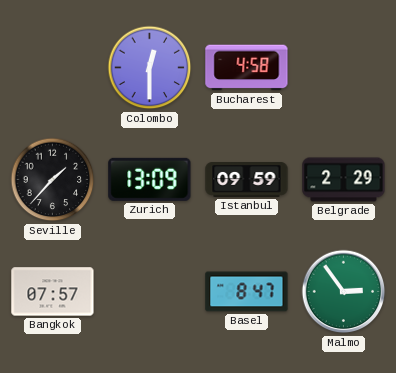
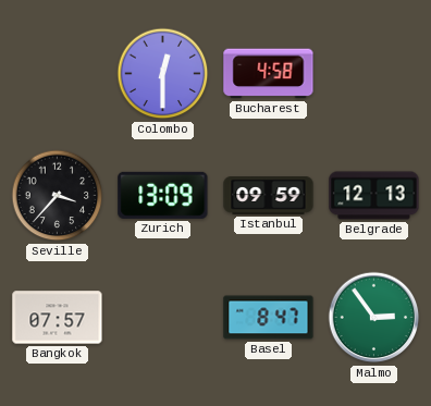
Seville: 1:37 -> 3:37
Belgrade: 2:29 -> 12:13
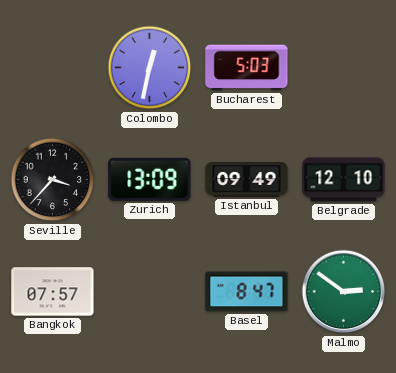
Colombo: 12:30 -> 12:32
Bucharest: 4:58 -> 5:03
Istanbul: 09:59 -> 09:49
Belgrade: 12:13 -> 12:10
Malmo: 2:54 -> 2:51
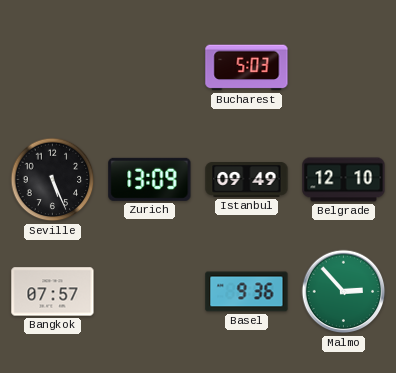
Colombo: 12:32 -> none
Seville: 3:37 -> 5:26
Basel: 8:47 -> 9:36
Malmo: 2:51 -> 2:53
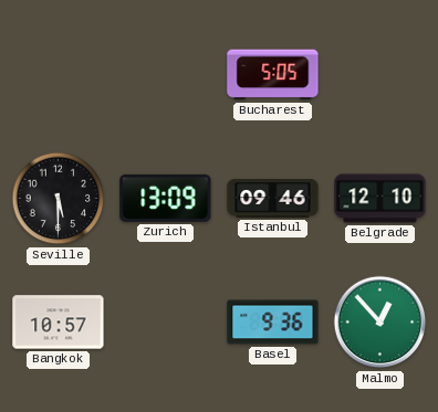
Bucharest: 5:03 -> 5:05
Seville: 5:26 -> 5:30
Istanbul: 09:49 -> 09:46
Bangkok: 07:57 -> 10:57
Malmo: 2:53 -> 12:53
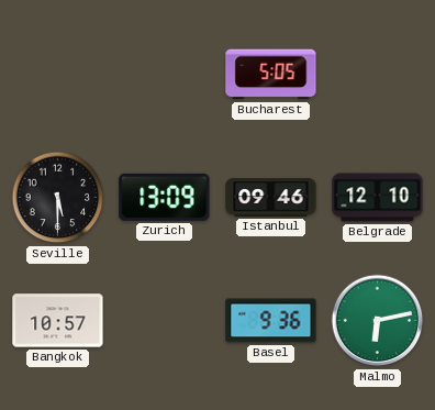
Malmo: 12:53 -> 6:13
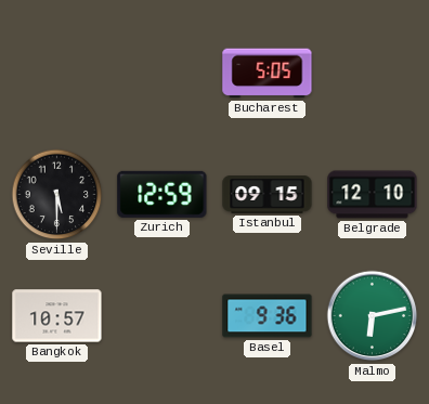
Zurich: 13:09 -> 12:59
Istanbul: 09:46 -> 09:15
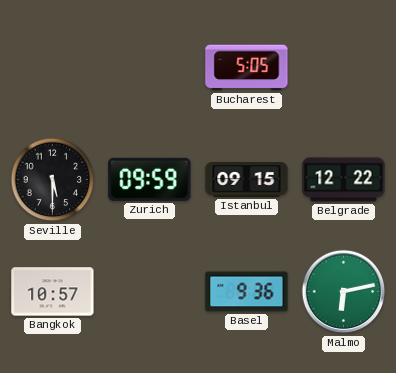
Zurich: 12:59 -> 09:59
Belgrade: 12:10 -> 12:22
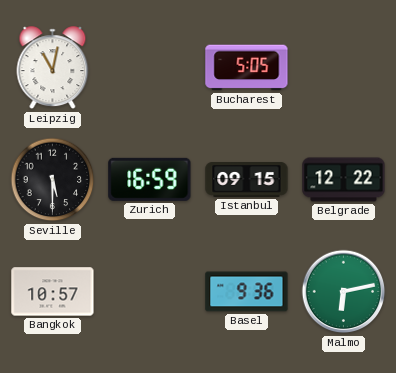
Leipzig: none -> 11:02
Zurich: 09:59 -> 16:59
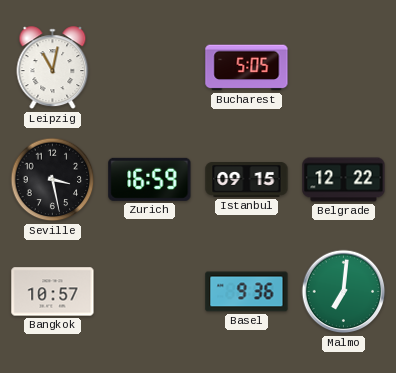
Seville: 5:30 -> 3:28
Malmo: 6:13 -> 7:01
